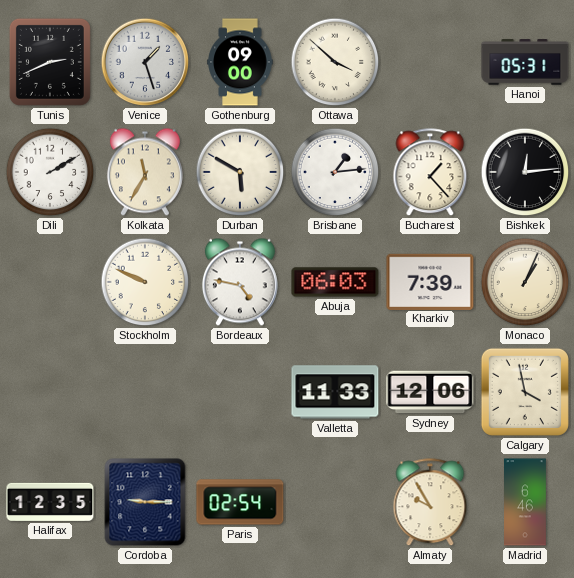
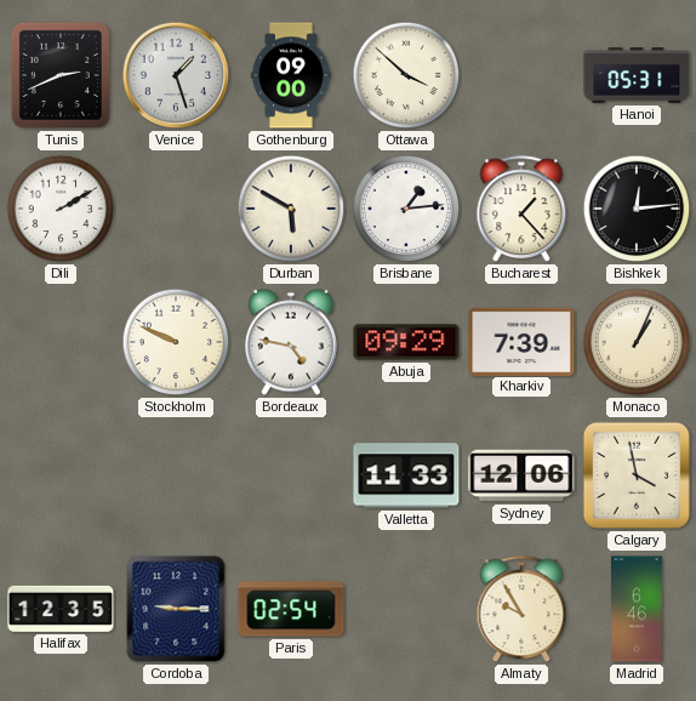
Kolkata: 11:35 -> none
Abuja: 06:03 -> 09:29
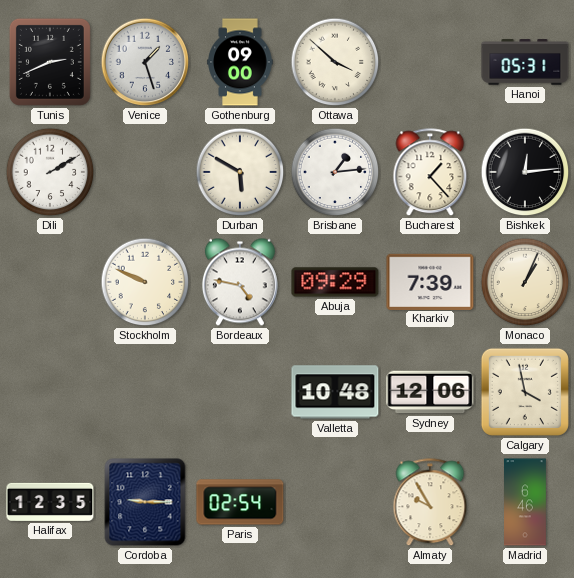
Valletta: 11:33 -> 10:48
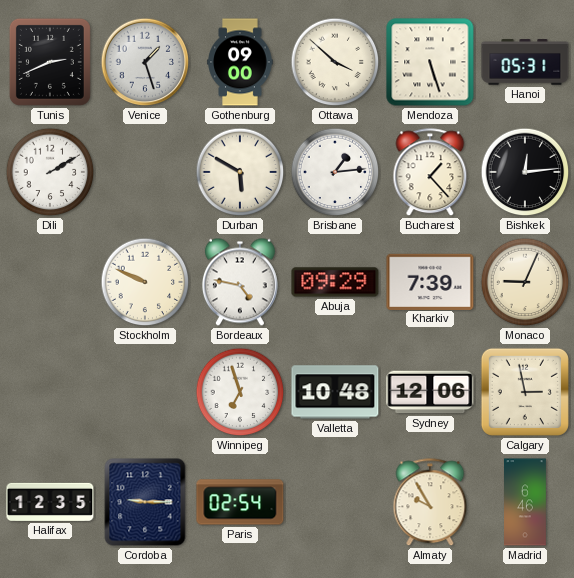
Mendoza: none -> 5:27
Monaco: 1:04 -> 9:04
Winnipeg: none -> 6:57
Calgary: 3:58 -> 2:58
